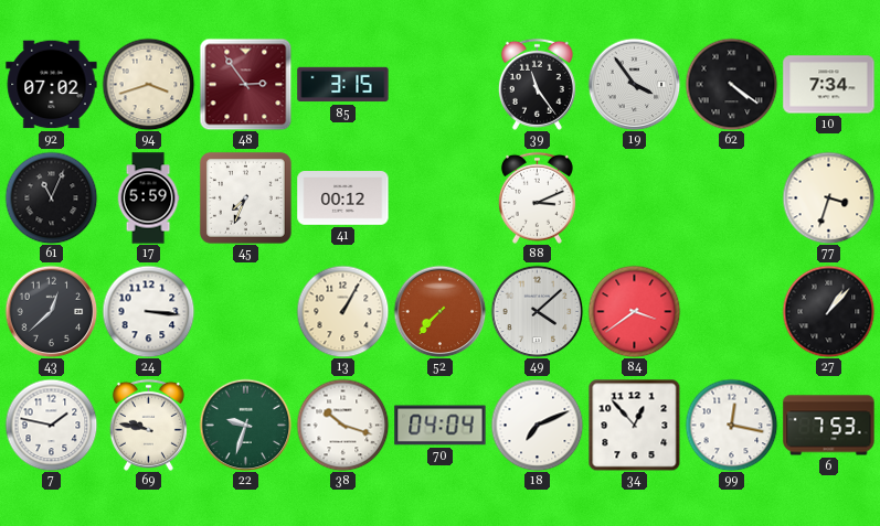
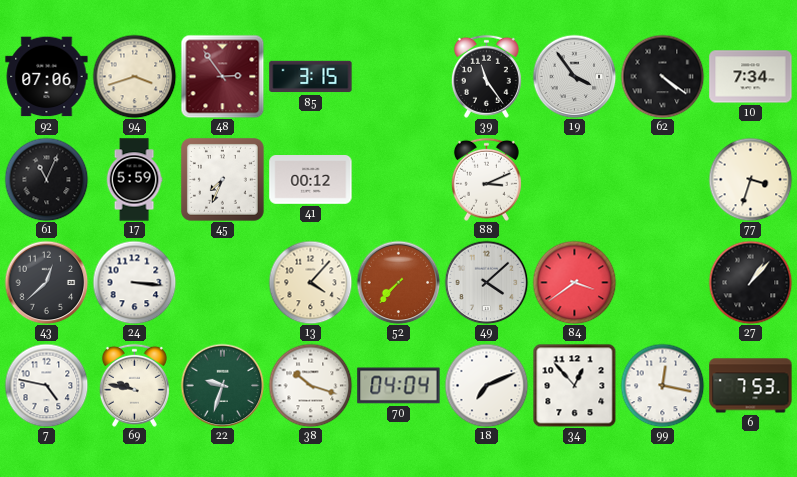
92: 07:02 -> 07:06
13: 1:05 -> 4:07
7: 1:47 -> 4:47
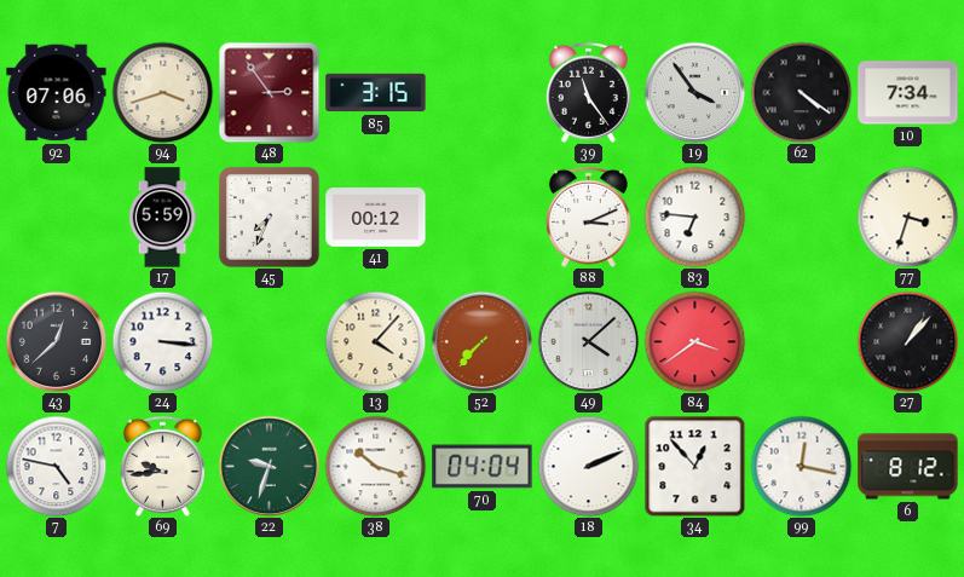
61: 11:04 -> none
83: none -> 6:46
69: 9:47 -> 9:44
18: 7:11 -> 2:11
6: 7:53 -> 8:12
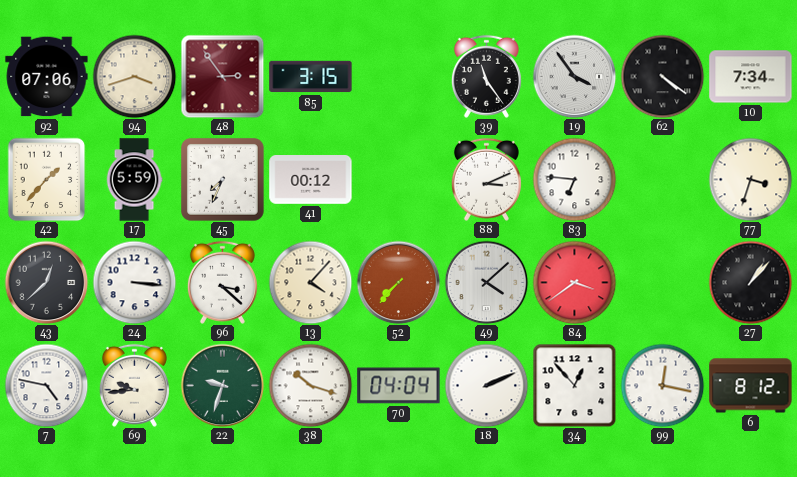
42: none -> 1:37
96: none -> 3:22
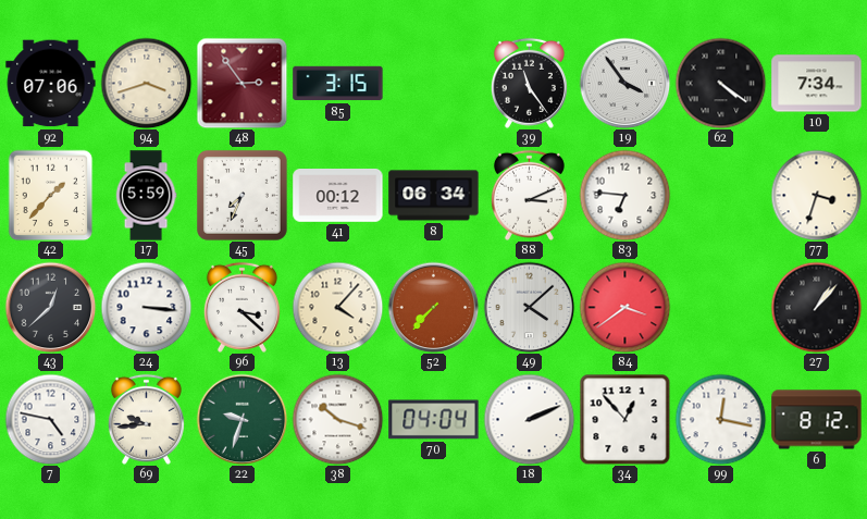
8: none -> 06:34
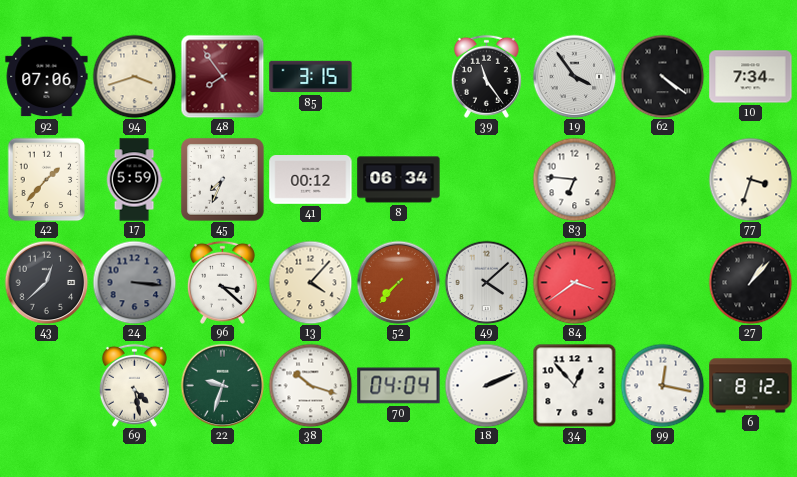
48: 2:54 -> 7:54
88: 3:11 -> none
24 dial: white -> grey
7: 4:47 -> none
69: 9:44 -> 4:28
